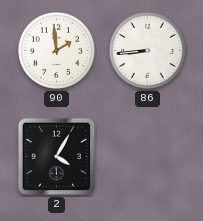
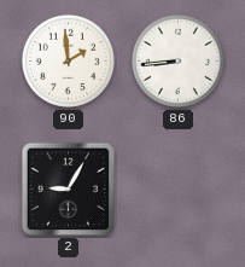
2: 4:05 -> 9:05
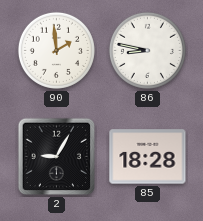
86: 8:44 -> 8:47
85: none -> 18:28
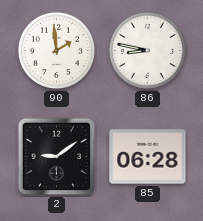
2: 9:05 -> 9:09
85: 18:28 -> 06:28
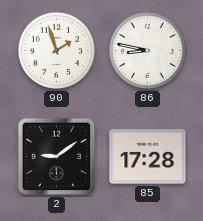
90: 1:59 -> 1:57
85: 06:28 -> 17:28
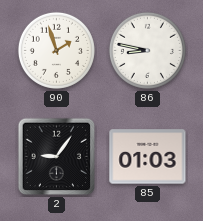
2: 9:09 -> 9:06
85: 17:28 -> 01:03
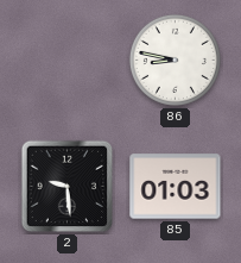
90: 1:57 -> none
2: 9:06 -> 9:29
